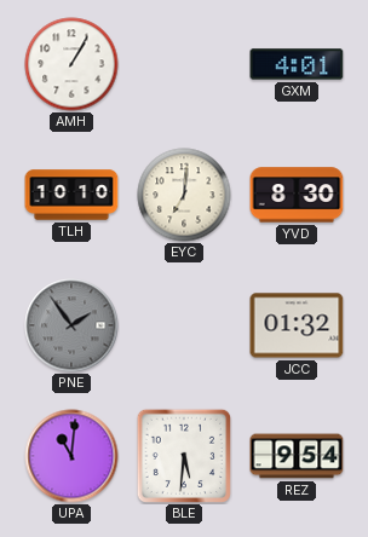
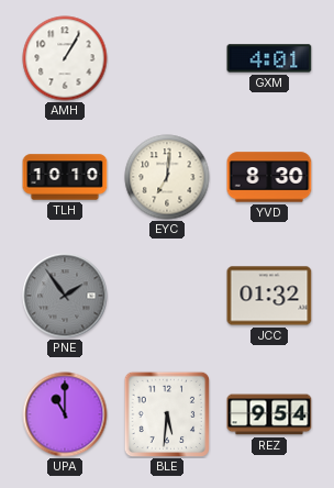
UPA: 11:01 -> 11:00
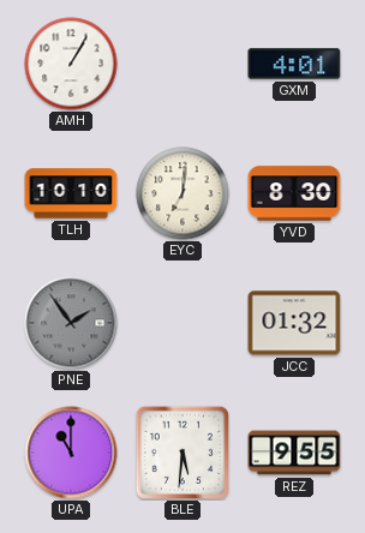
REZ: 9:54 -> 9:55
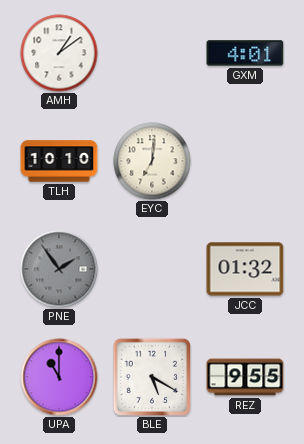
AMH: 1:05 -> 1:09
YVD: 8:30 -> none
BLE: 5:31 -> 5:20
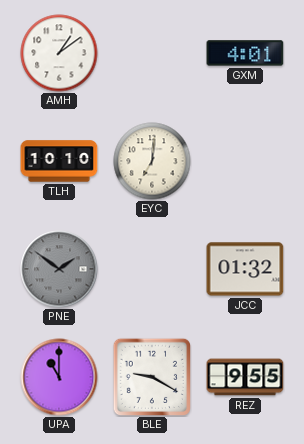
PNE: 1:54 -> 1:51
BLE: 5:20 -> 9:20
